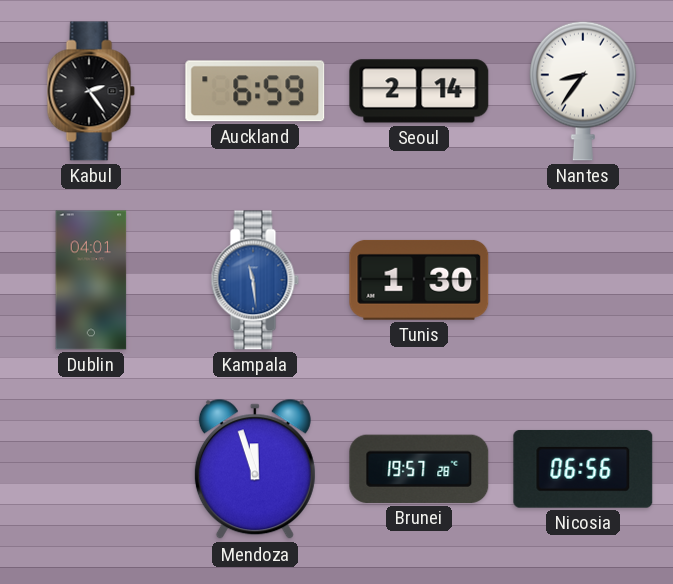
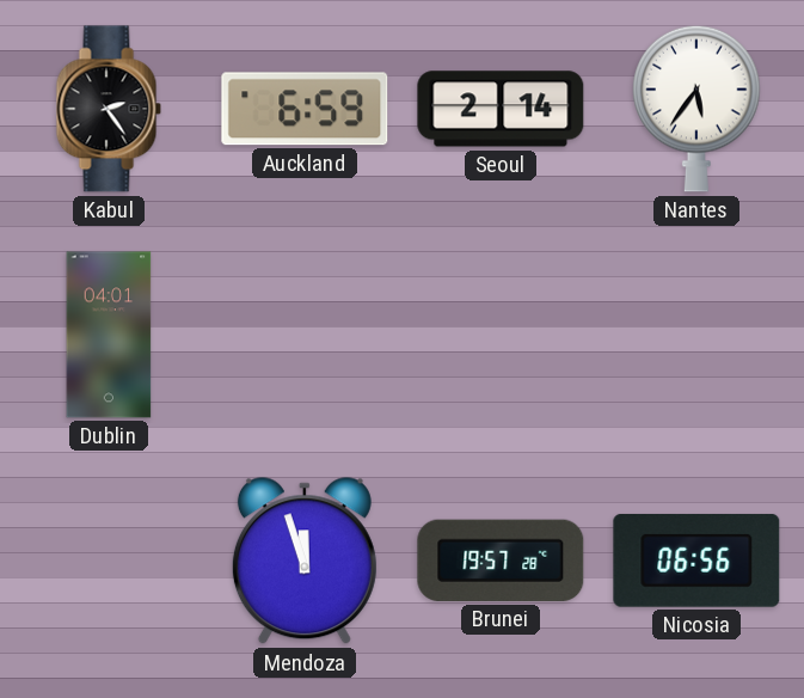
Nantes: 8:36 -> 5:36
Kampala: 11:29 -> none
Tunis: 1:30 -> none
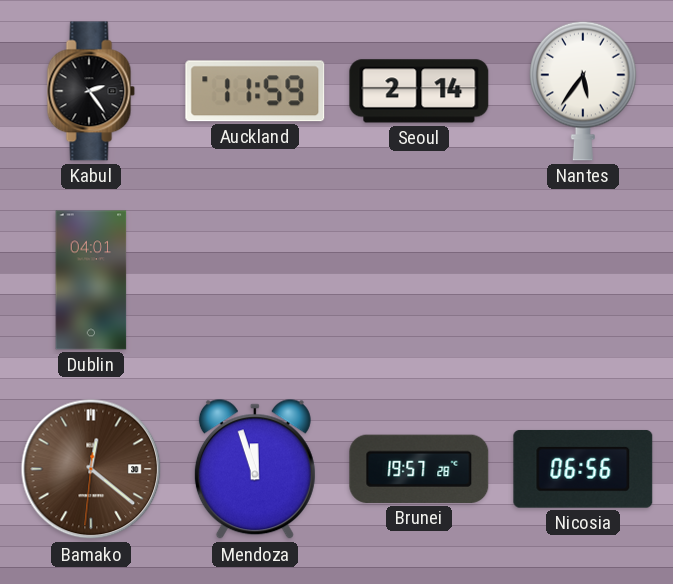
Auckland: 6:59 -> 11:59
Bamako: none -> 12:21
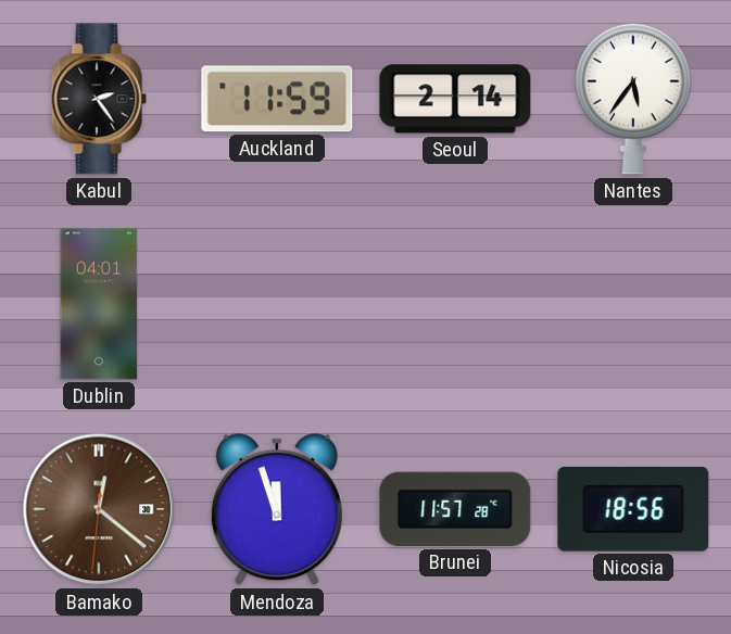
Brunei: 19:57 -> 11:57
Nicosia: 06:56 -> 18:56
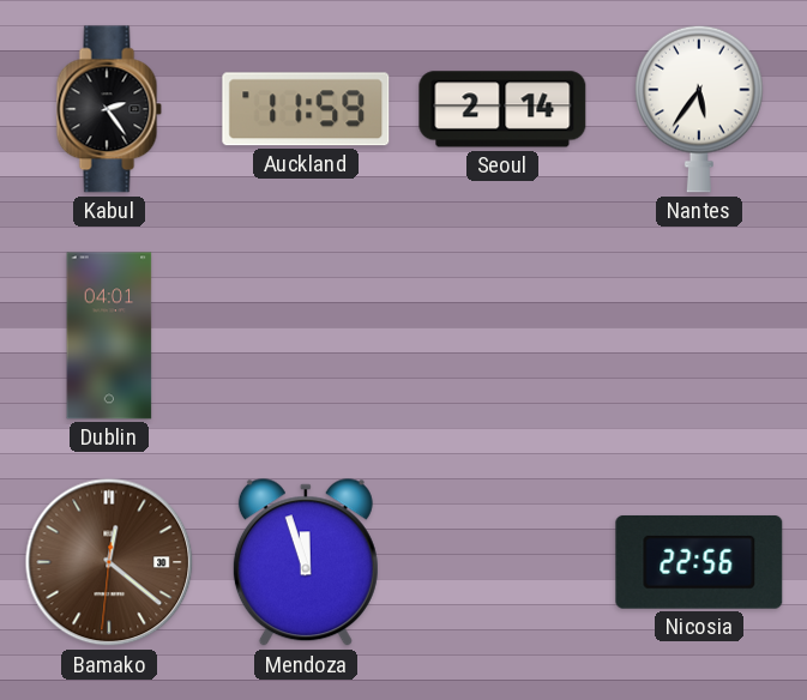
Brunei: 11:57 -> none
Nicosia: 18:56 -> 22:56
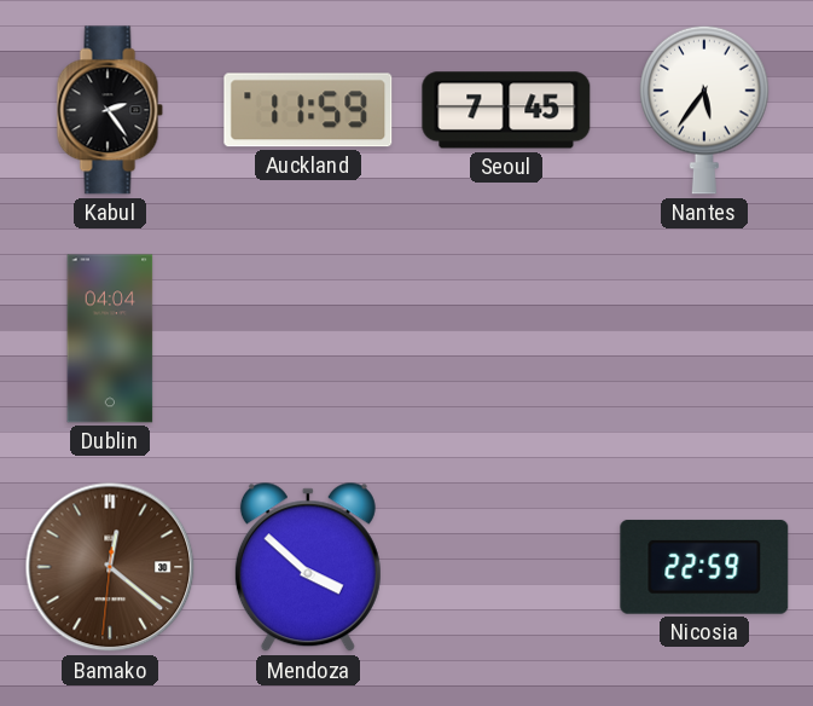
Seoul: 2:14 -> 7:45
Dublin: 04:01 -> 04:04
Mendoza: 11:57 -> 3:52
Nicosia: 22:56 -> 22:59
